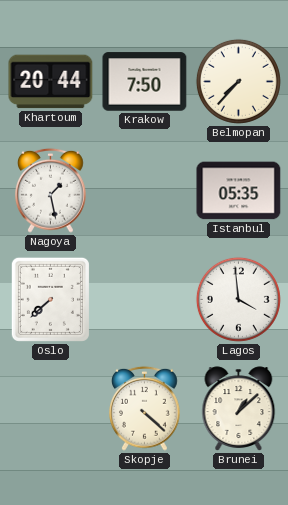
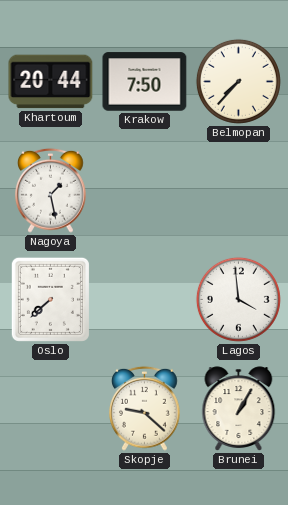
Istanbul: 05:35 -> none
Skopje: 4:22 -> 9:22
Brunei: 1:08 -> 1:05
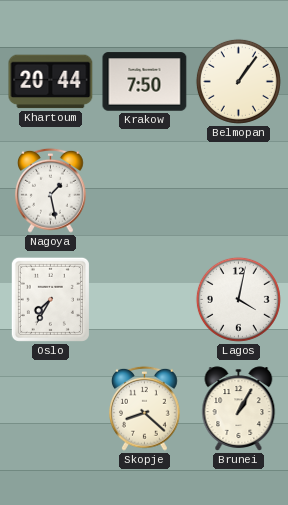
Belmopan: 7:37 -> 1:06
Oslo: 7:38 -> 7:35
Lagos: 3:59 -> 4:02
Skopje: 9:22 -> 8:22
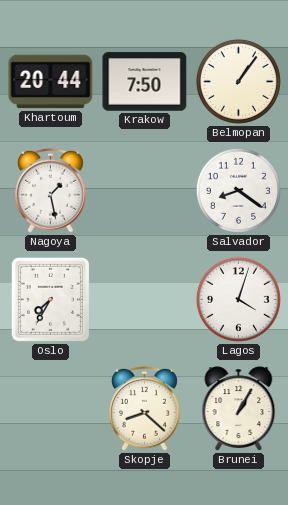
Salvador: none -> 8:21
Lagos: 4:02 -> 4:03
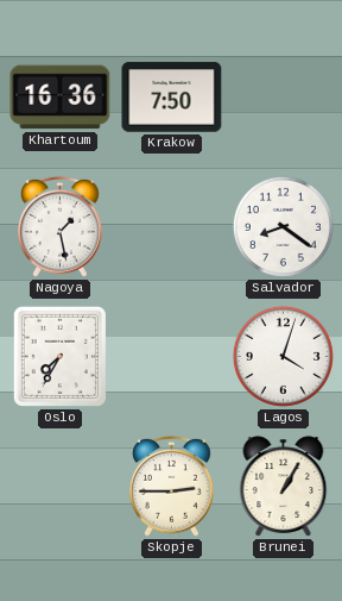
Khartoum: 20:44 -> 16:36
Belmopan: 1:06 -> none
Skopje: 8:22 -> 2:45
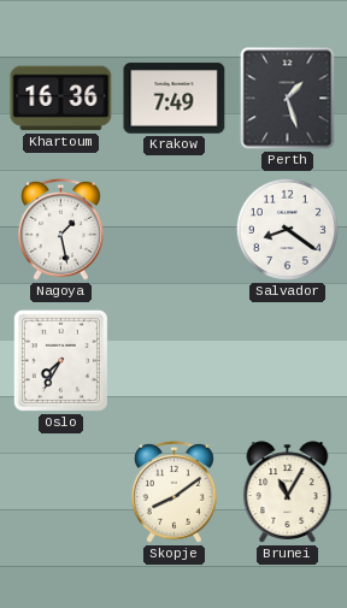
Krakow: 7:50 -> 7:49
Perth: none -> 1:27
Lagos: 4:03 -> none
Skopje: 2:45 -> 8:09
Brunei: 1:05 -> 11:05
